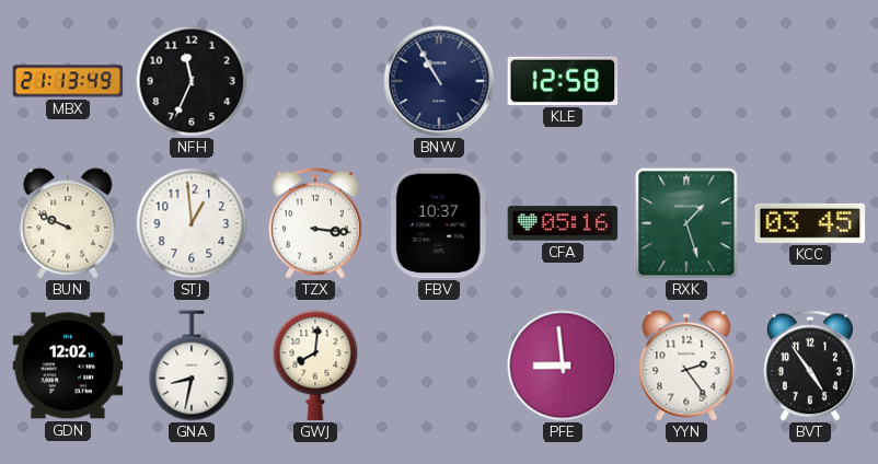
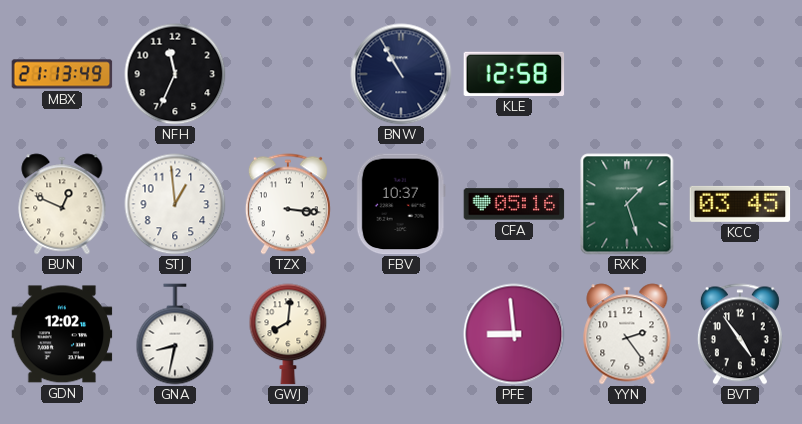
BUN: 9:49 -> 12:49
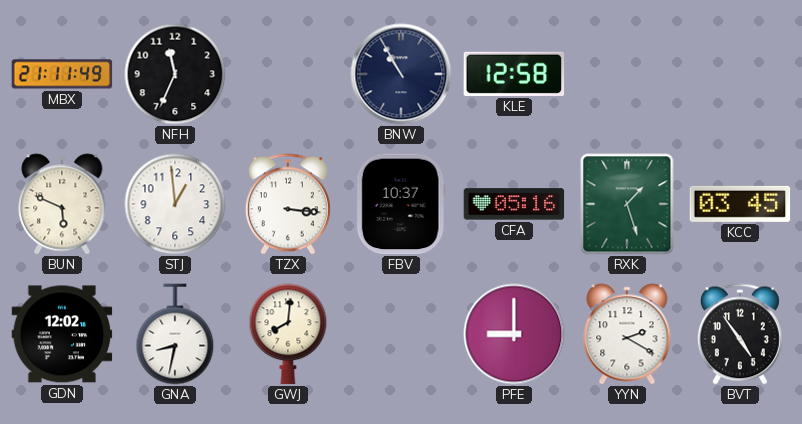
MBX: 21:13 -> 21:11
BUN: 12:49 -> 5:49
PFE: 8:59 -> 9:00
YYN: 2:24 -> 2:20
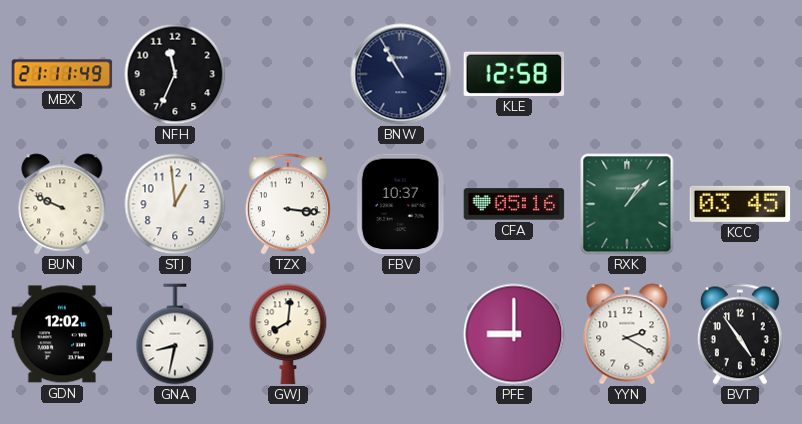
BUN: 5:49 -> 9:49
RXK: 1:27 -> 1:07
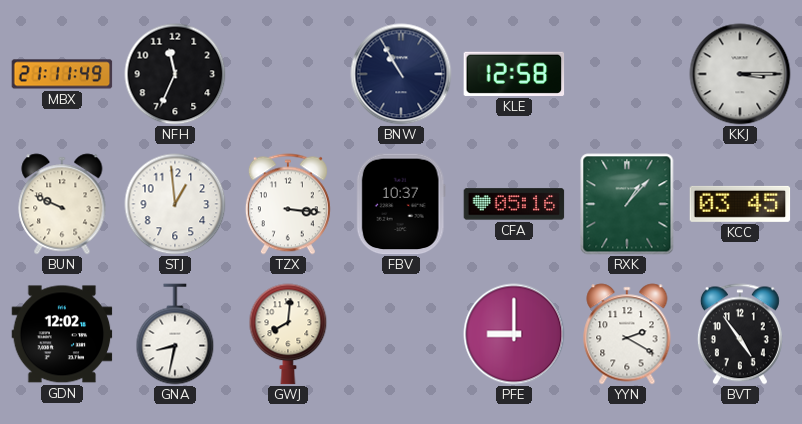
KKJ: none -> 3:15
